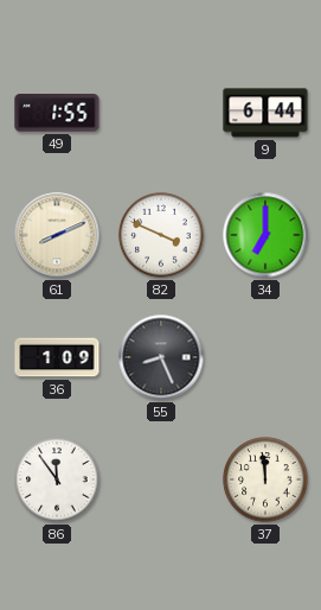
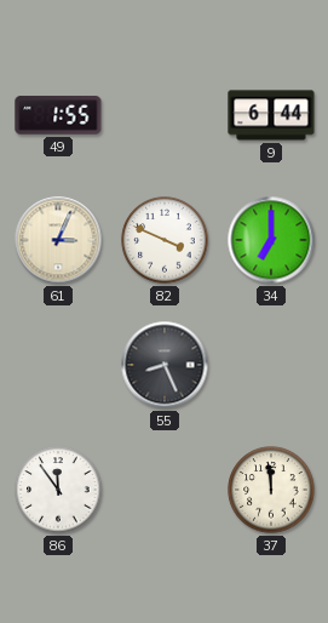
61: 8:11 -> 3:04
36: 1:09 -> none
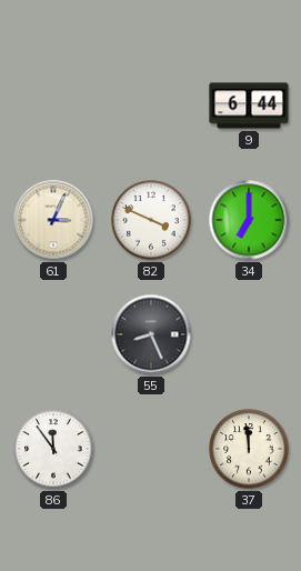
49: 1:55 -> none
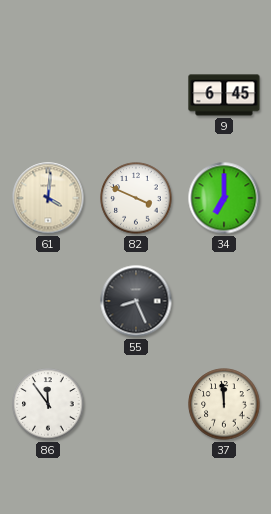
9: 6:44 -> 6:45
61: 3:04 -> 4:01
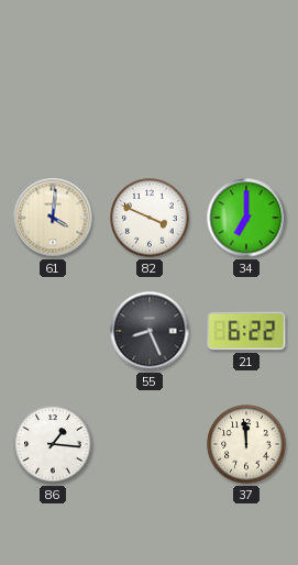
9: 6:45 -> none
21: none -> 6:22
86: 11:54 -> 1:16
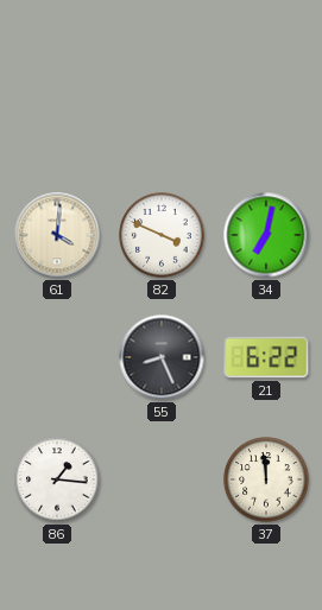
34: 7:00 -> 7:02
